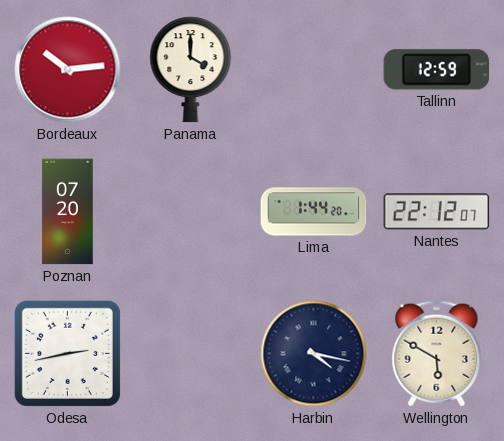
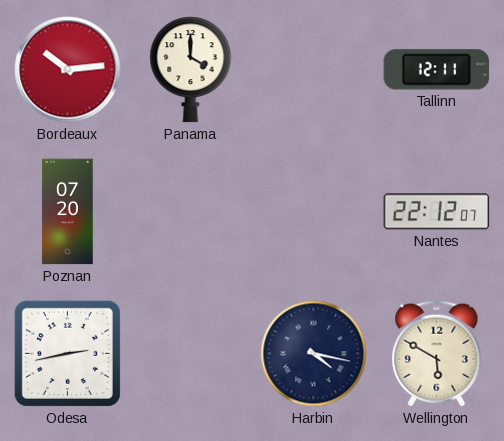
Tallinn: 12:59 -> 12:11
Lima: 1:44 -> none
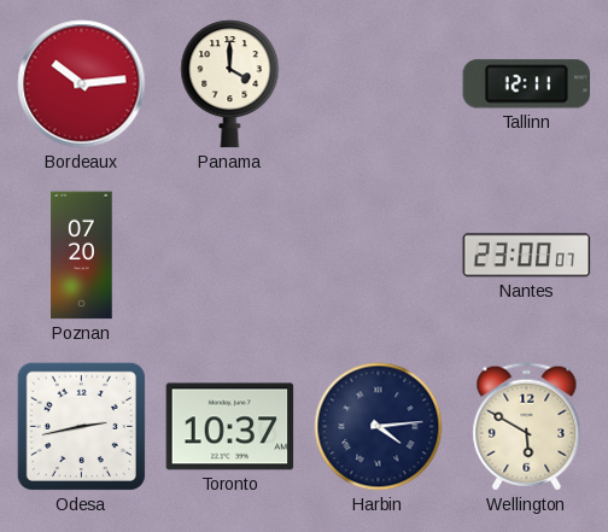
Nantes: 22:12 -> 23:00
Toronto: none -> 10:37
Harbin: 4:17 -> 4:14
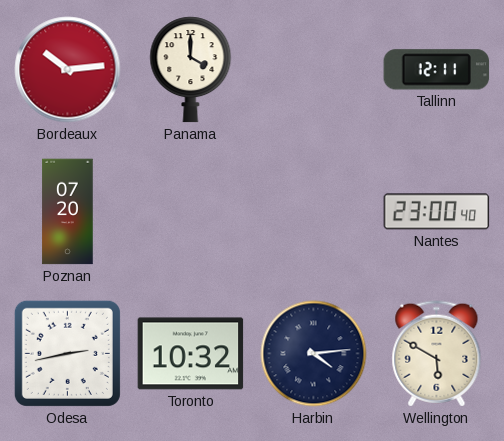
Nantes: 23:00:07 -> 23:00:40
Toronto: 10:37 -> 10:32
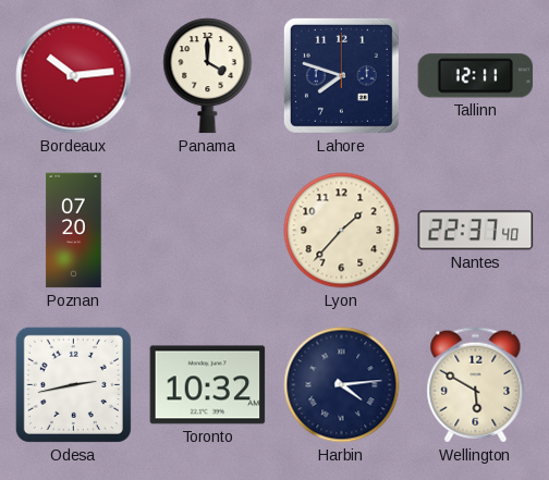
Lahore: none -> 7:48
Lyon: none -> 1:37
Nantes: 23:00 -> 22:37
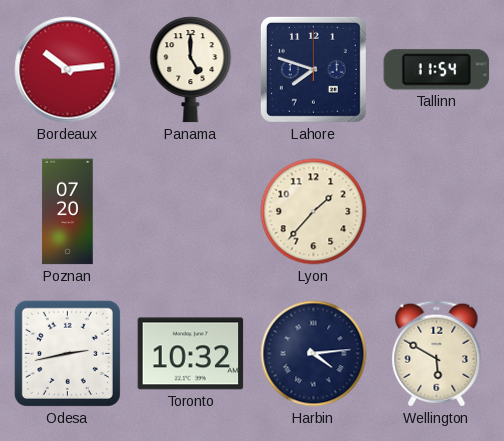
Panama: 4:00 -> 5:00
Tallinn: 12:11 -> 11:54
Nantes: 22:37 -> none
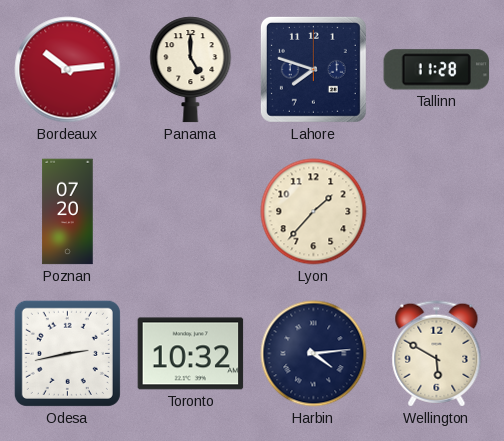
Tallinn: 11:54 -> 11:28
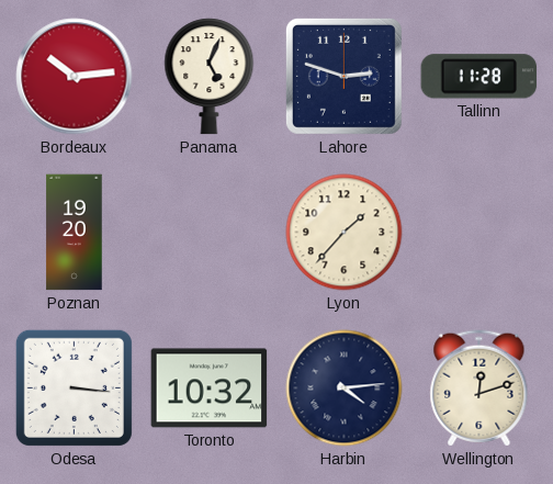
Panama: 5:00 -> 5:04
Lahore: 7:48 -> 2:48
Poznan: 07:20 -> 19:20
Odesa: 2:43 -> 3:16
Wellington: 5:50 -> 12:12
